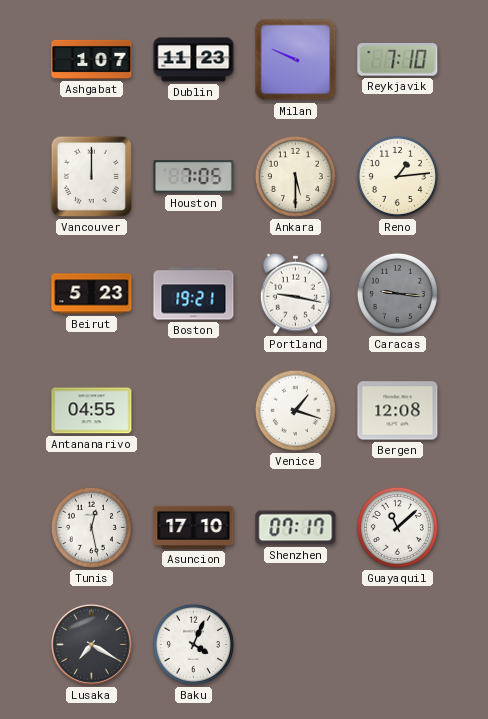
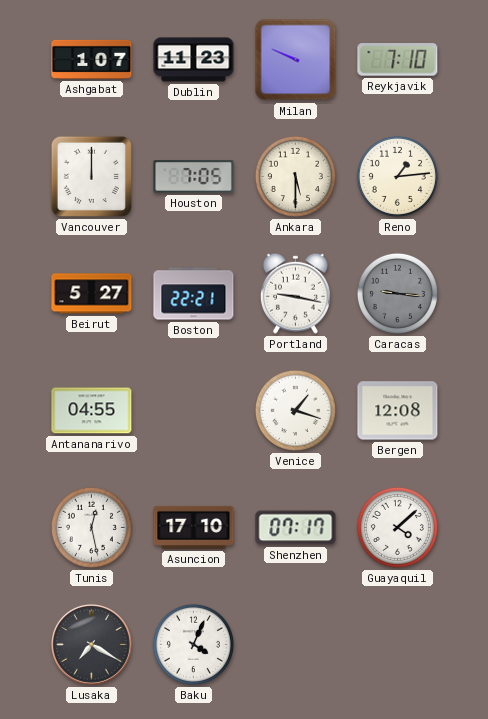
Beirut: 5:23 -> 5:27
Boston: 19:21 -> 22:21
Guayaquil: 11:08 -> 4:08
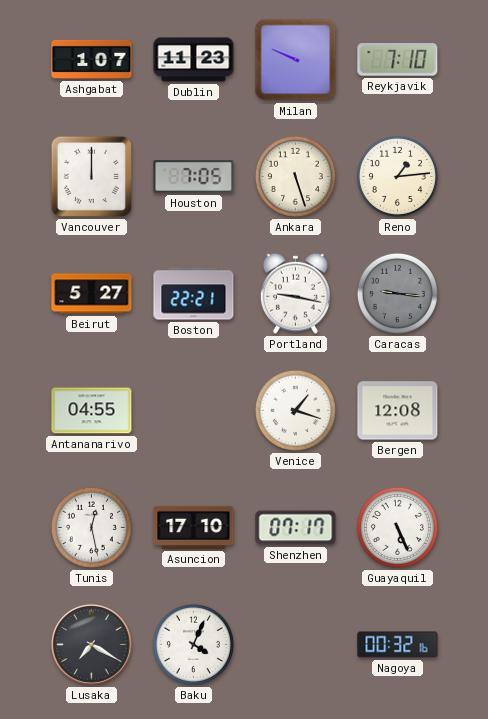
Ankara: 5:30 -> 5:27
Guayaquil: 4:08 -> 5:26
Nagoya: none -> 00:32
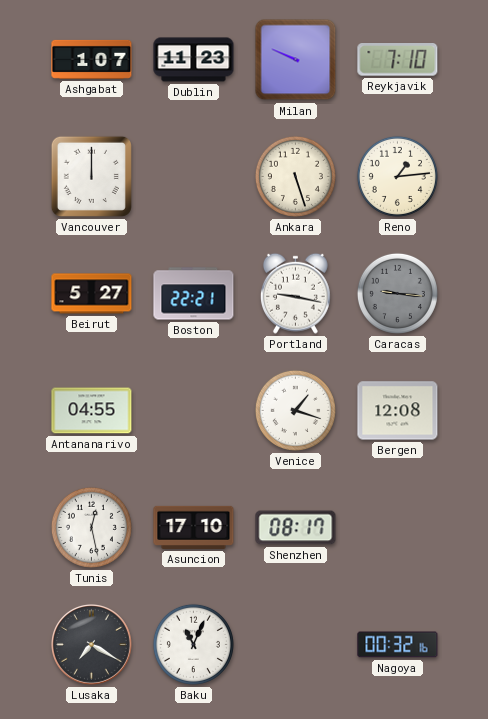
Houston: 7:05 -> none
Shenzhen: 07:17 -> 08:17
Guayaquil: 5:26 -> none
Baku: 4:04 -> 11:04
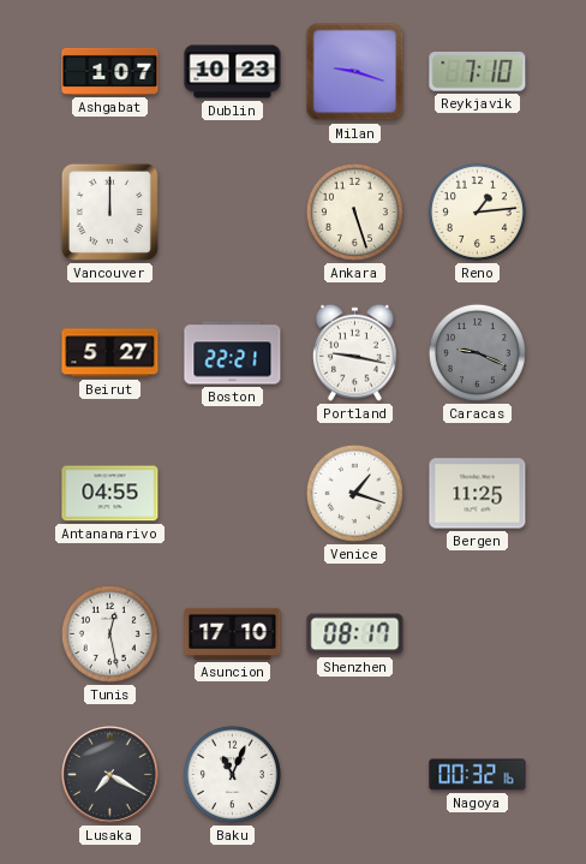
Dublin: 11:23 -> 10:23
Milan: 9:49 -> 9:18
Caracas: 9:16 -> 9:19
Bergen: 12:08 -> 11:25
